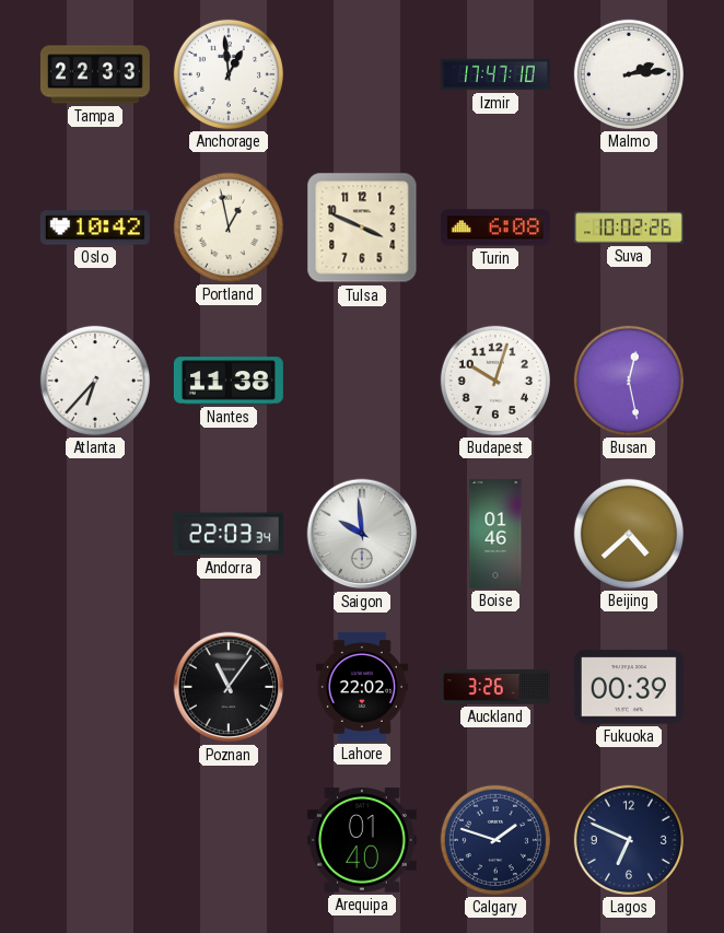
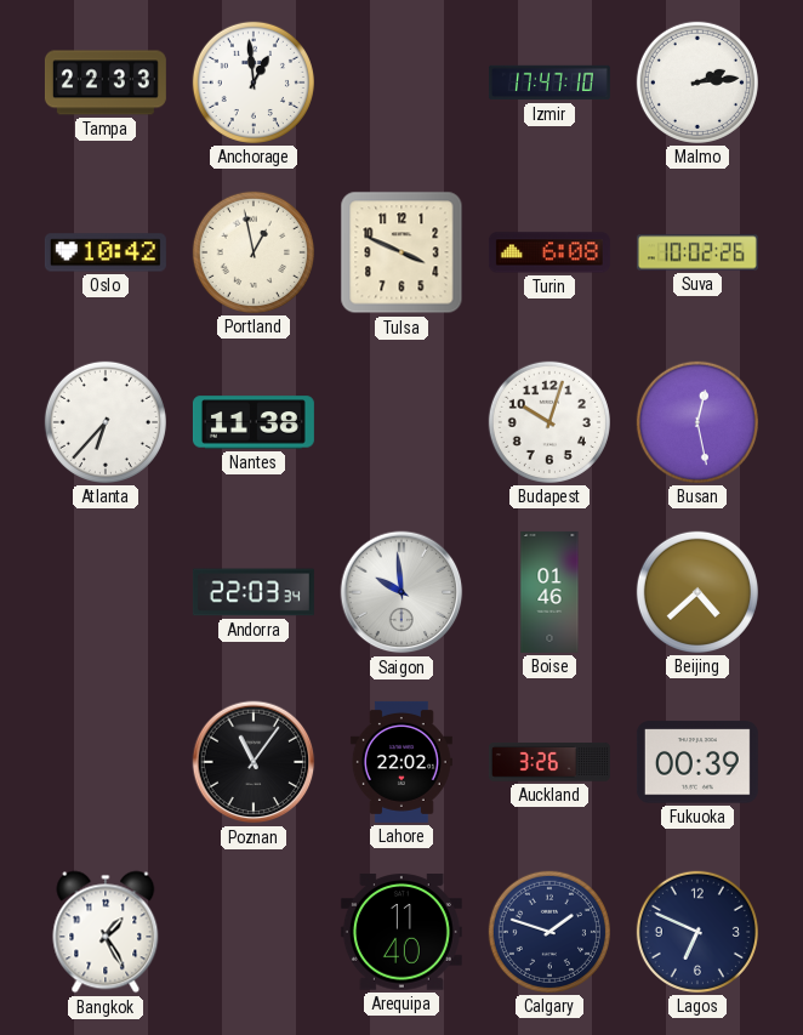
Bangkok: none -> 1:25
Arequipa: 01:40 -> 11:40
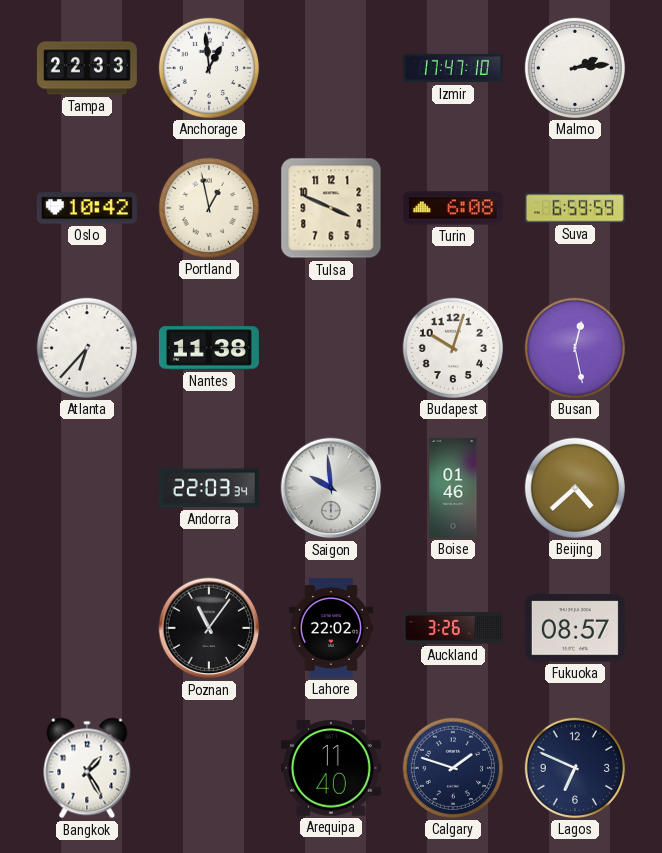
Suva: 10:02 -> 6:59
Fukuoka: 00:39 -> 08:57
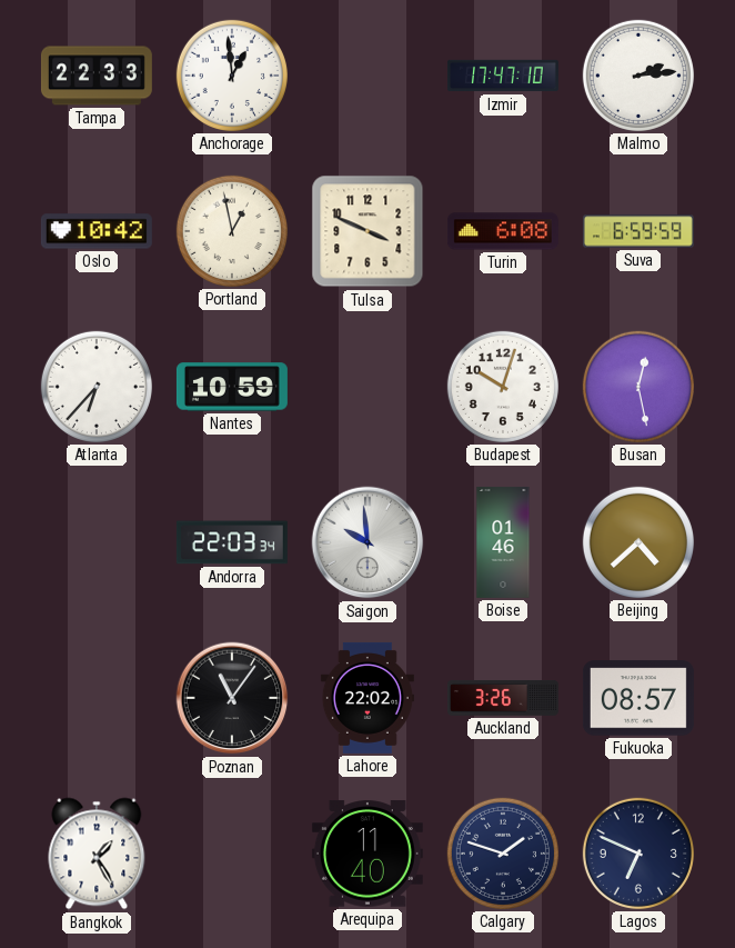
Nantes: 11:38 -> 10:59
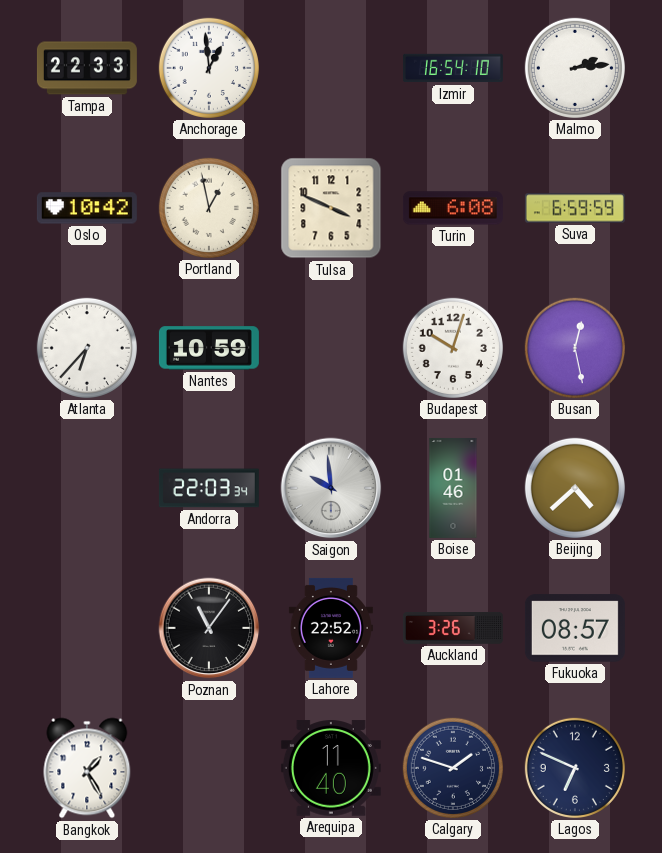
Izmir: 17:47 -> 16:54
Lahore: 22:02 -> 22:52
